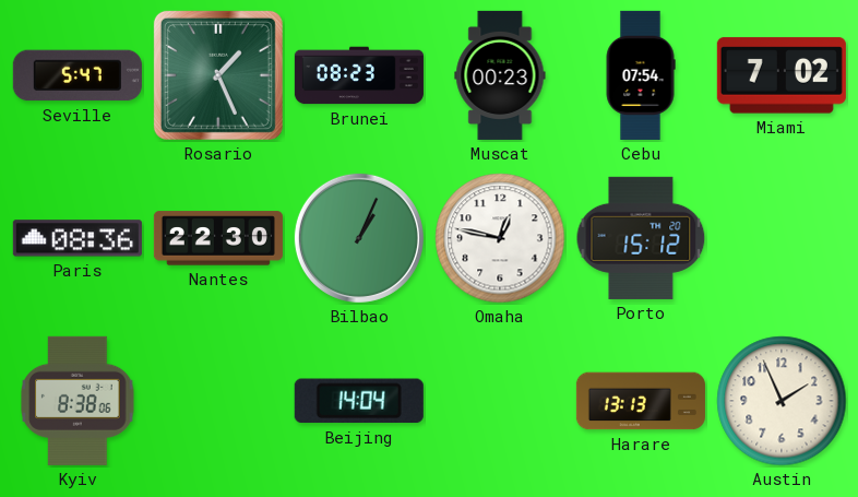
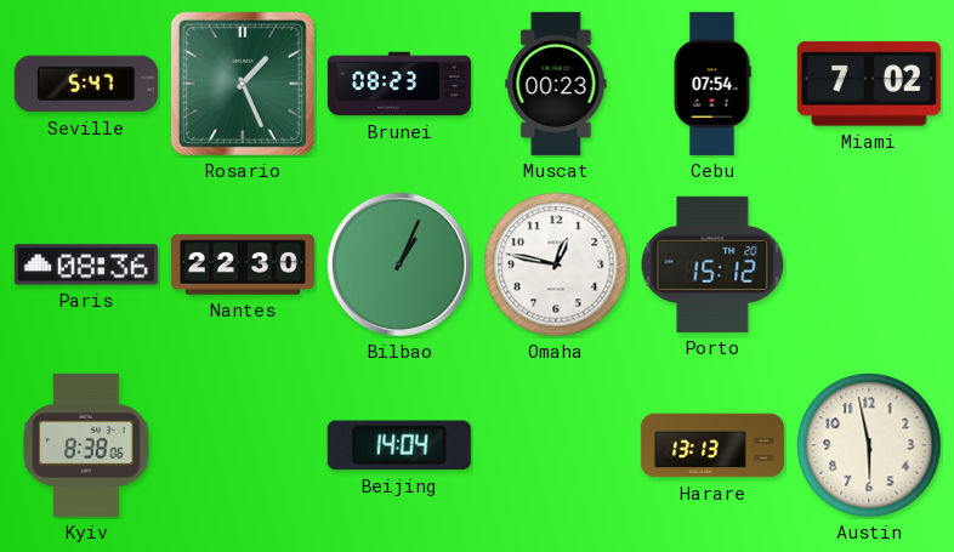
Austin: 1:56 -> 5:58
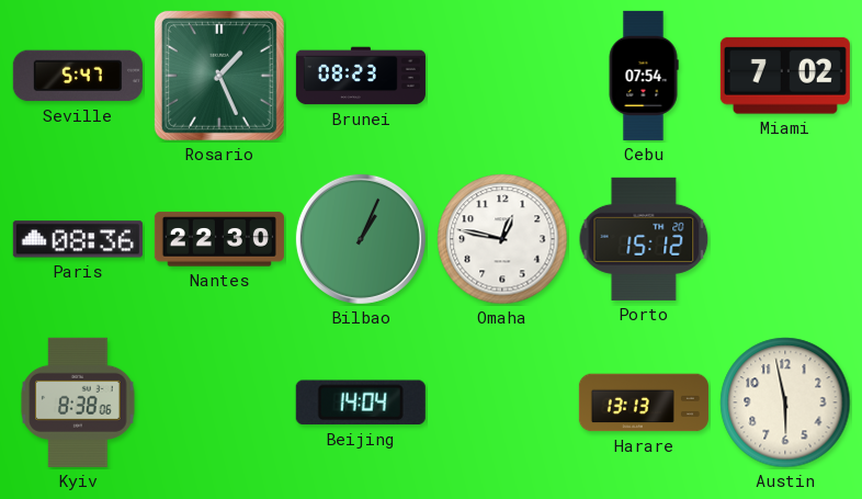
Muscat: 00:23 -> none
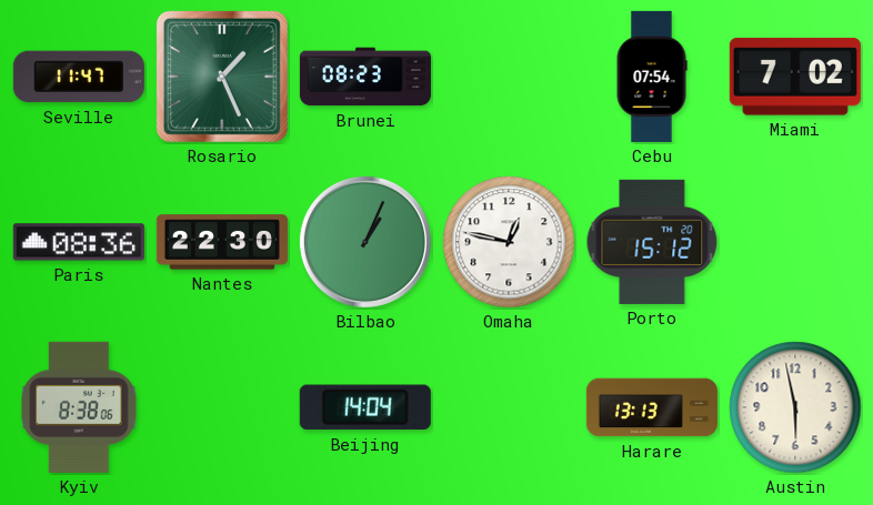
Seville: 5:47 -> 11:47
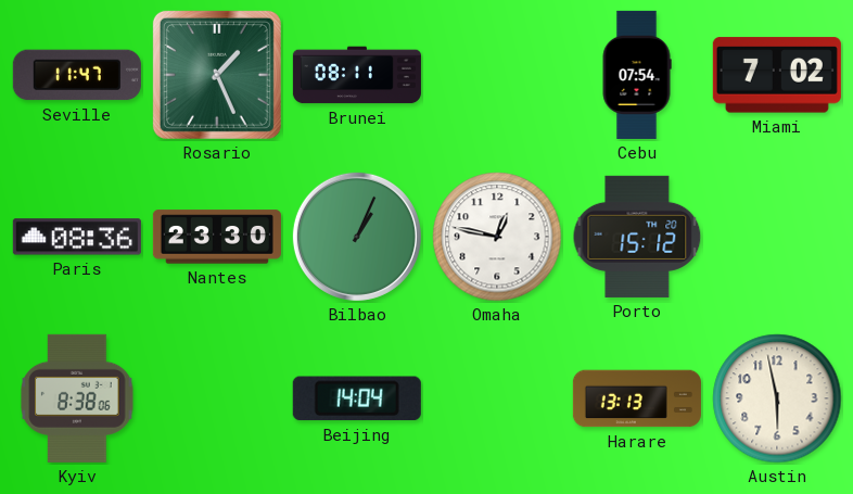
Brunei: 08:23 -> 08:11
Nantes: 22:30 -> 23:30
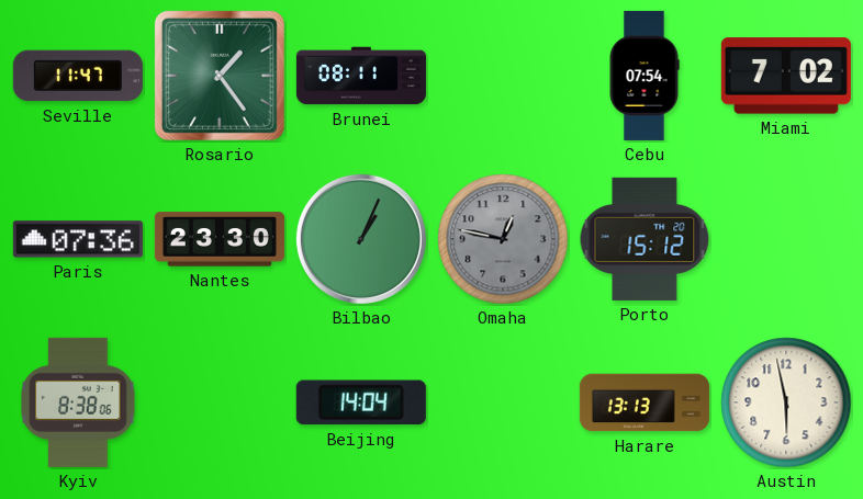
Rosario: 1:26 -> 1:24
Paris: 08:36 -> 07:36
Omaha dial: white -> grey
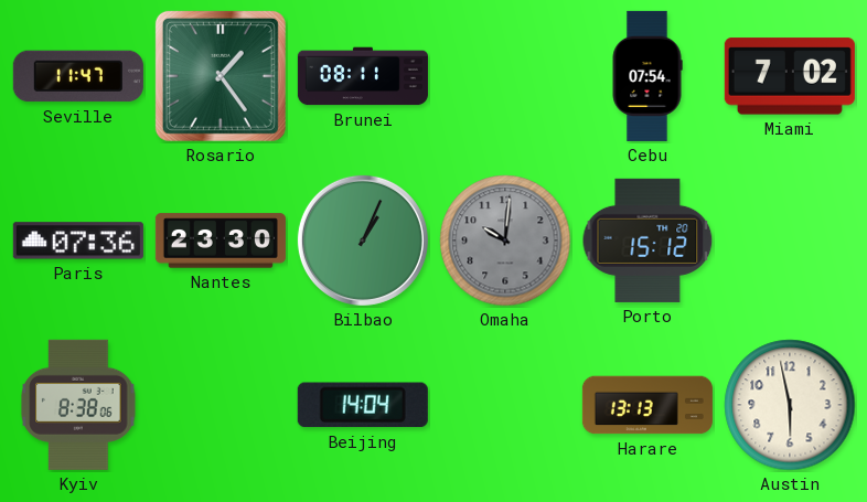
Omaha: 12:47 -> 10:01
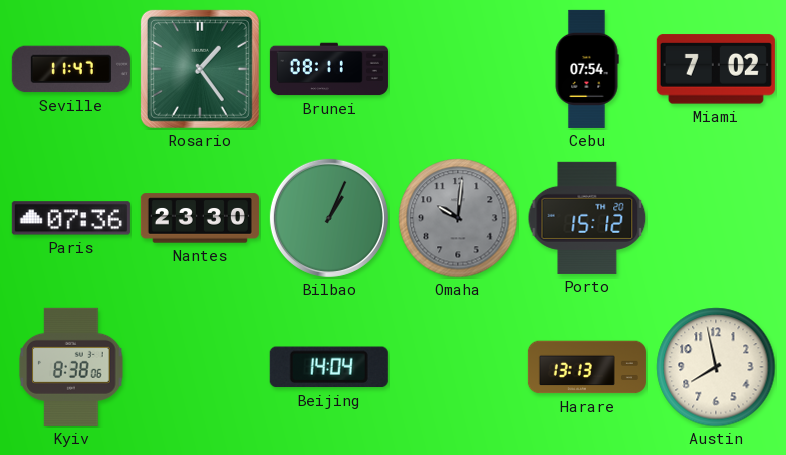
Austin: 5:58 -> 7:58
